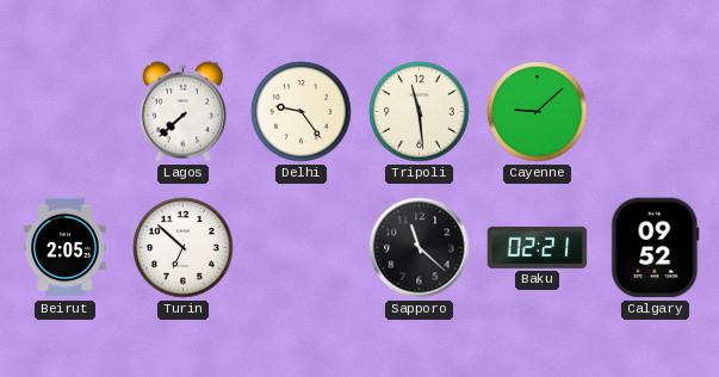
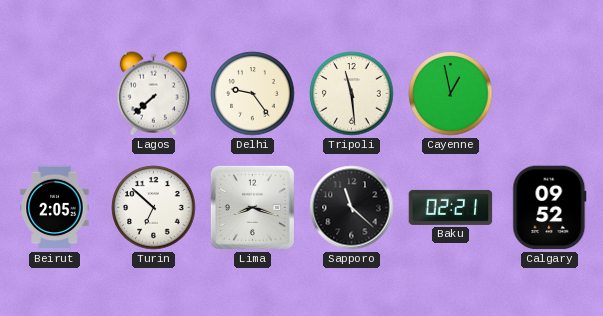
Cayenne: 9:08 -> 12:58
Lima: none -> 8:18
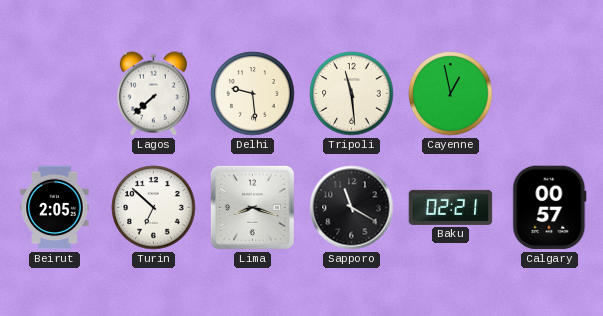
Delhi: 9:24 -> 9:29
Sapporo: 11:22 -> 11:20
Calgary: 09:52 -> 00:57
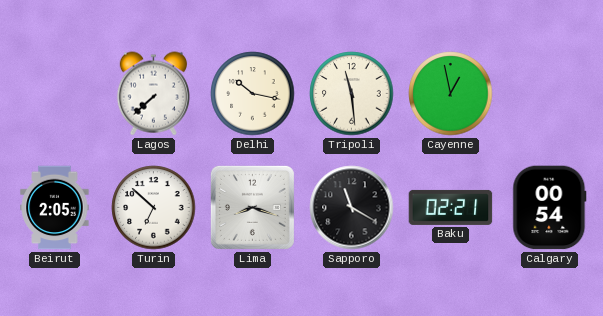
Delhi: 9:29 -> 10:17
Calgary: 00:57 -> 00:54
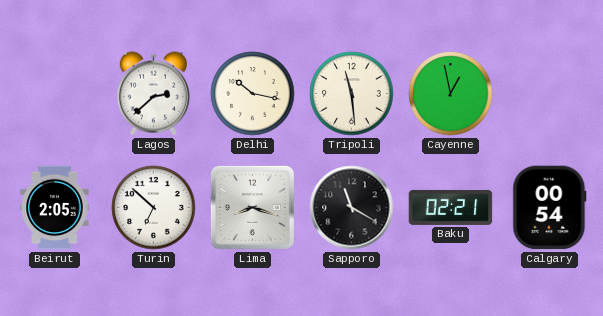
Lagos: 7:38 -> 2:38
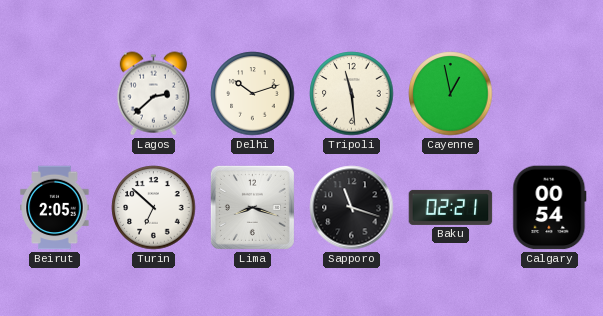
Delhi: 10:17 -> 10:12
Sapporo: 11:20 -> 11:18
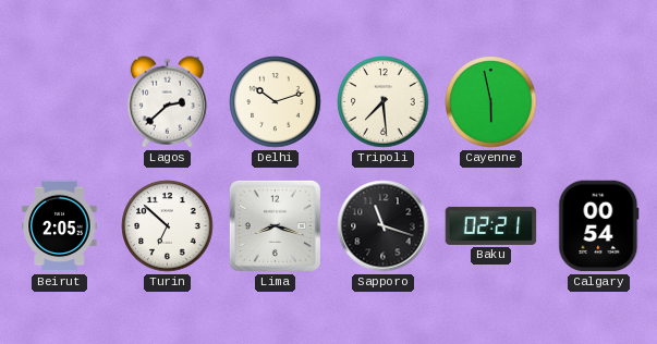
Tripoli: 11:29 -> 7:29
Cayenne: 12:58 -> 5:58
